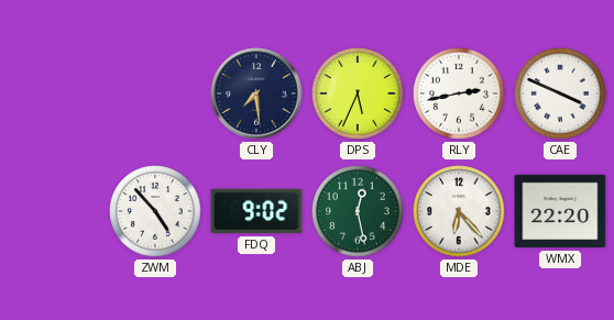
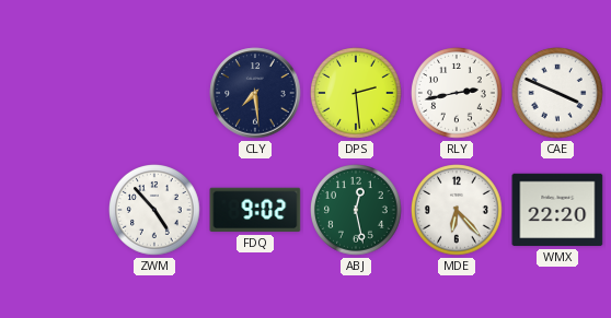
DPS: 5:34 -> 2:29
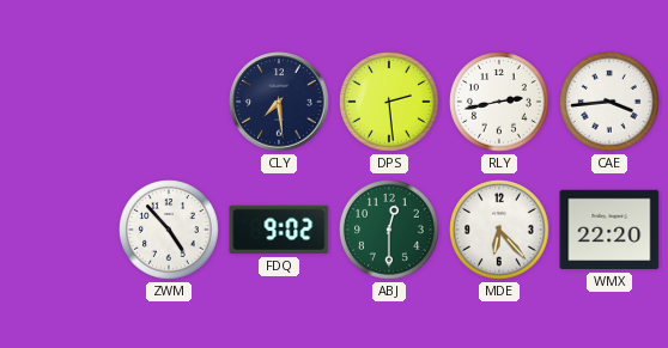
CAE: 3:49 -> 3:44
ABJ: 12:28 -> 12:30
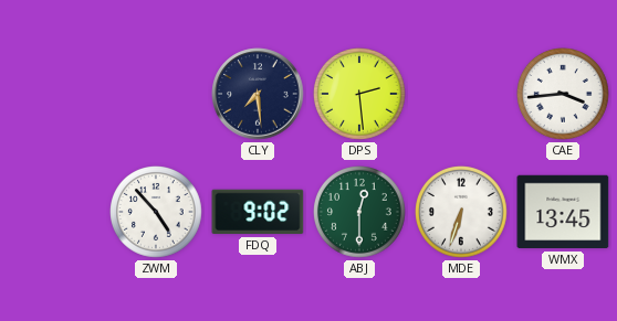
RLY: 2:43 -> none
MDE: 6:23 -> 6:33
WMX: 22:20 -> 13:45
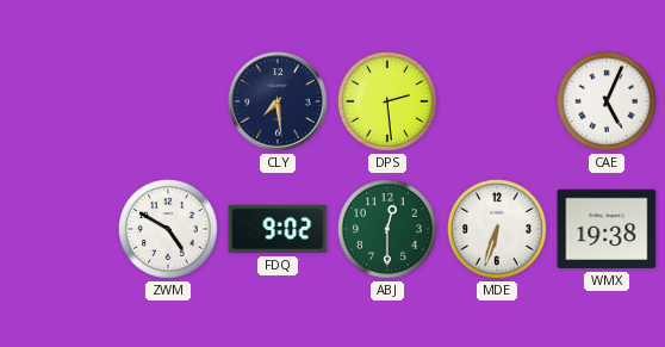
CAE: 3:44 -> 5:04
ZWM: 4:53 -> 4:50
WMX: 13:45 -> 19:38
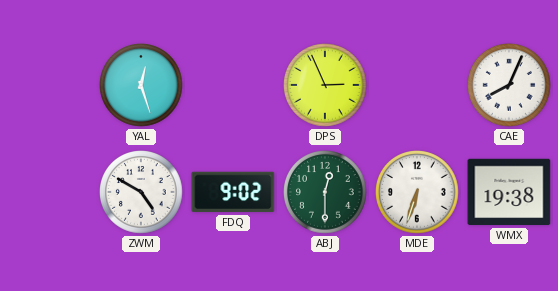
YAL: none -> 12:27
CLY: 7:29 -> none
DPS: 2:29 -> 2:56
CAE: 5:04 -> 8:04
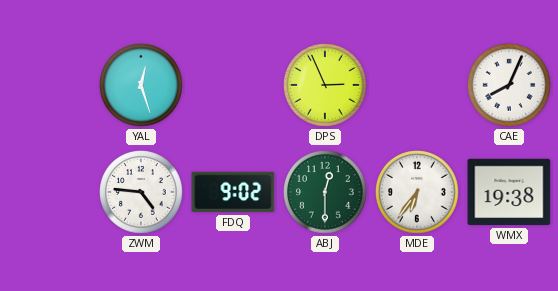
ZWM: 4:50 -> 4:46
MDE: 6:33 -> 6:36
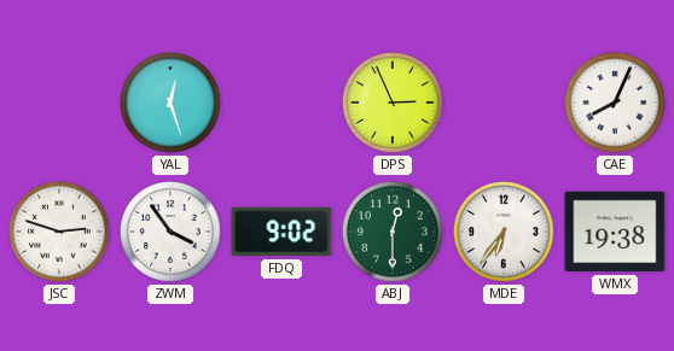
JSC: none -> 2:48
ZWM: 4:46 -> 3:54
